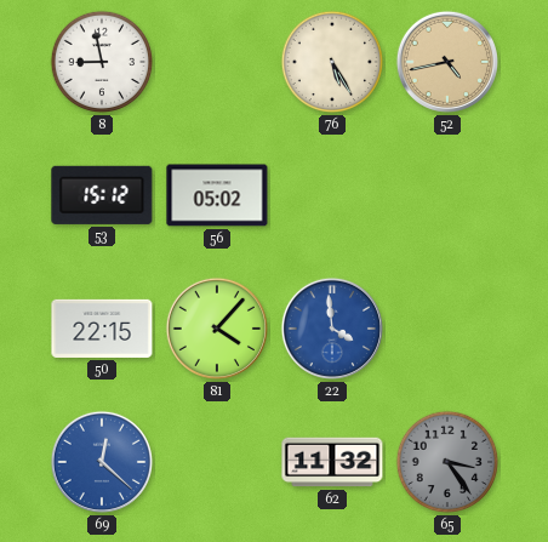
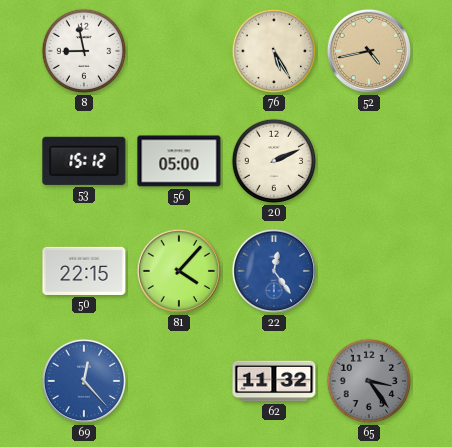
56: 05:02 -> 05:00
20: none -> 2:11
22: 3:59 -> 12:24
69: 12:22 -> 12:23
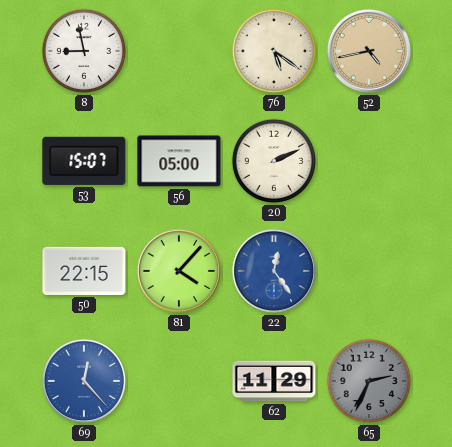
76: 5:25 -> 5:21
53: 15:12 -> 15:07
62: 11:32 -> 11:29
65: 3:24 -> 2:34
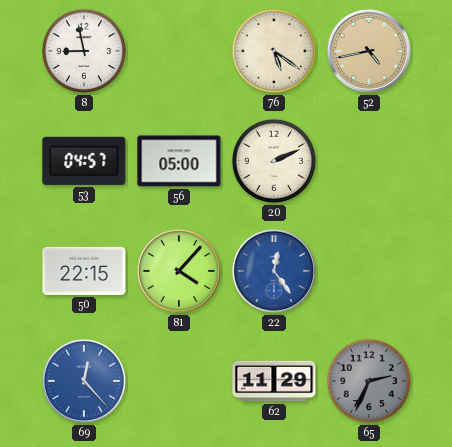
53: 15:07 -> 04:57
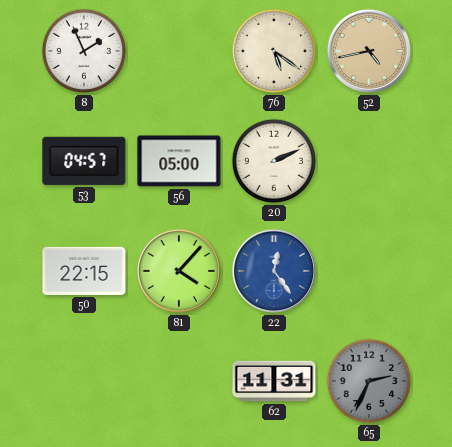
8: 8:58 -> 1:56
69: 12:23 -> none
62: 11:29 -> 11:31
